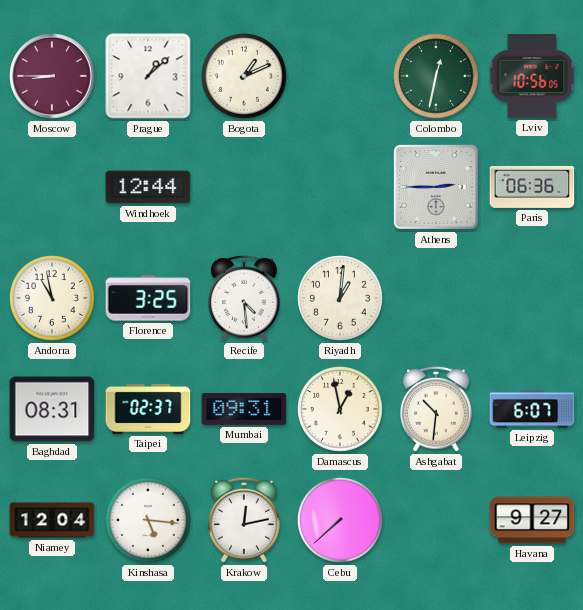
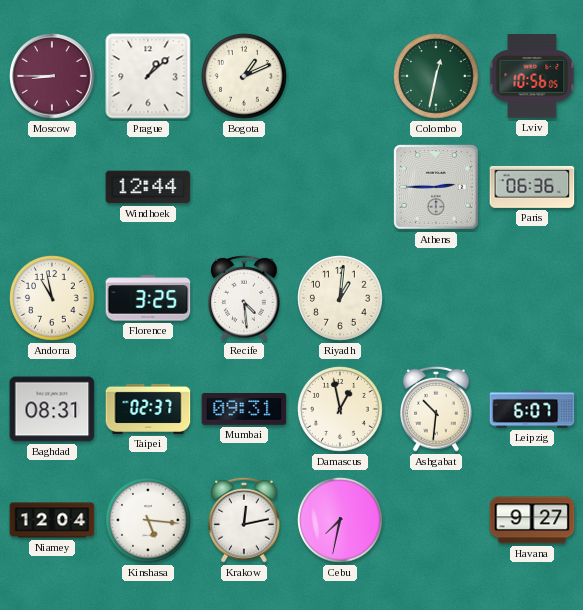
Cebu: 7:38 -> 7:32
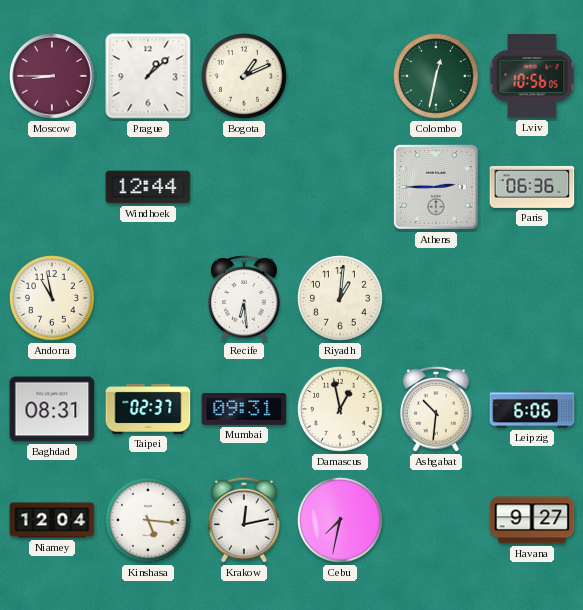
Florence: 3:25 -> none
Recife: 4:29 -> 6:29
Leipzig: 6:07 -> 6:06
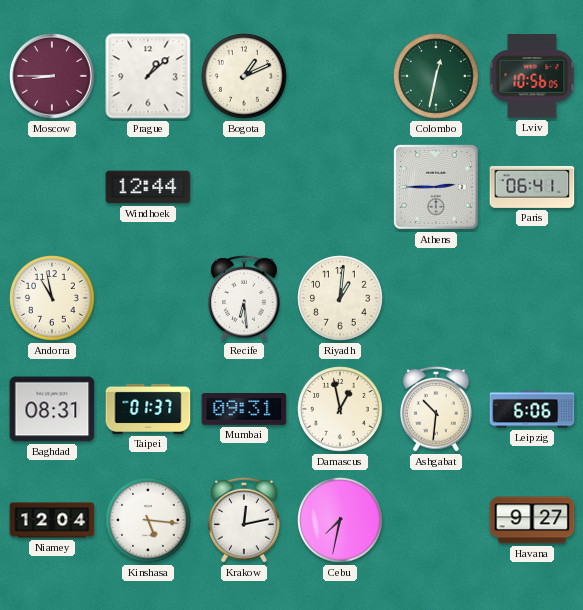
Paris: 06:36 -> 06:41
Taipei: 02:37 -> 01:37
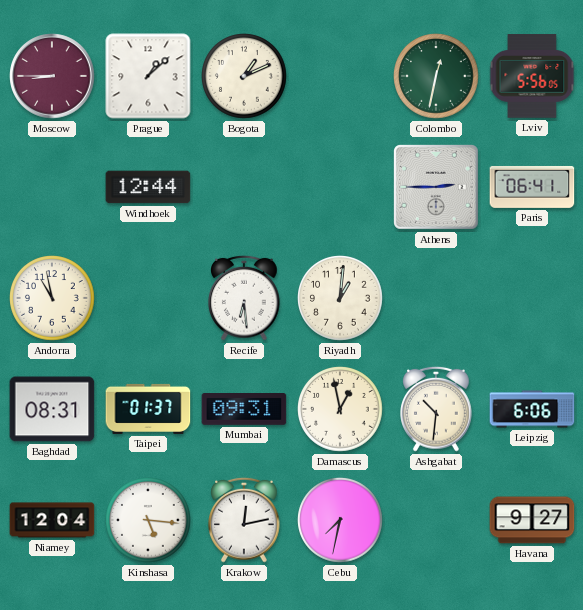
Lviv: 10:56 -> 5:56
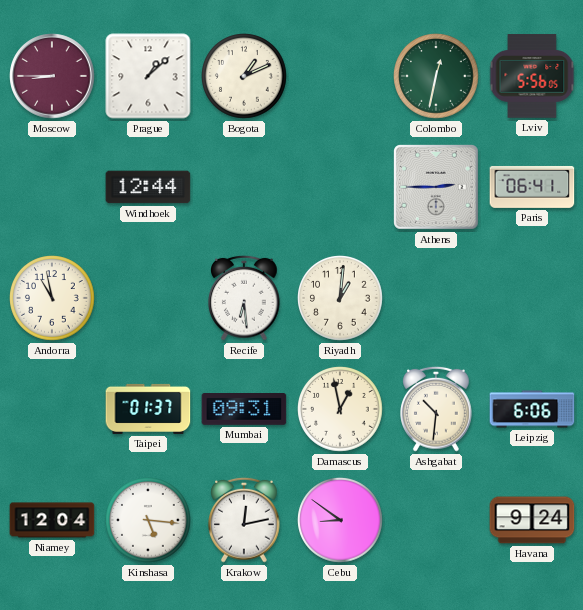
Baghdad: 08:31 -> none
Cebu: 7:32 -> 8:51
Havana: 9:27 -> 9:24
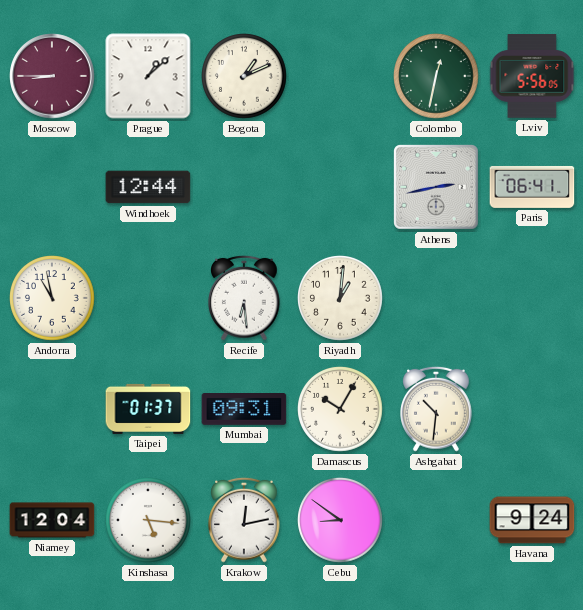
Athens: 2:45 -> 2:43
Damascus: 12:58 -> 10:05
Leipzig: 6:06 -> none
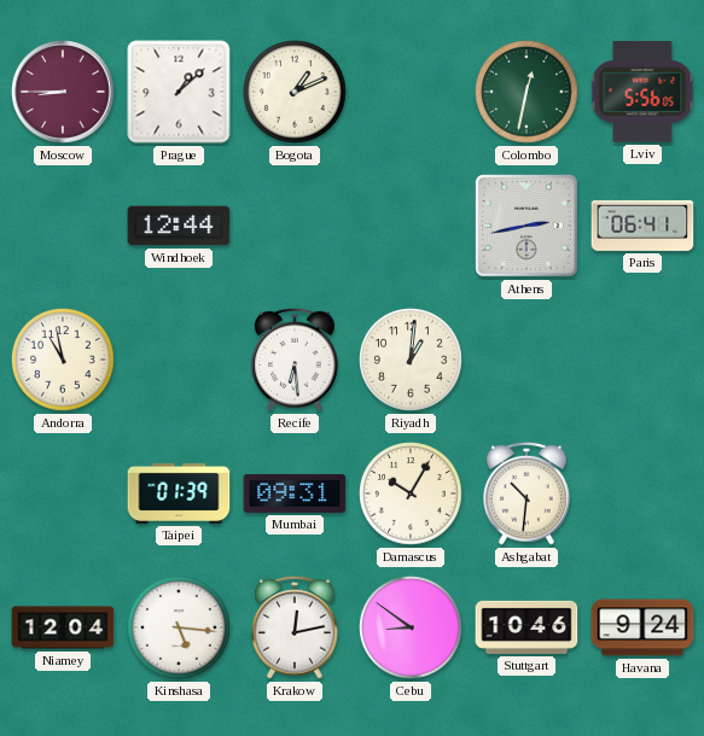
Taipei: 01:37 -> 01:39
Stuttgart: none -> 10:46
